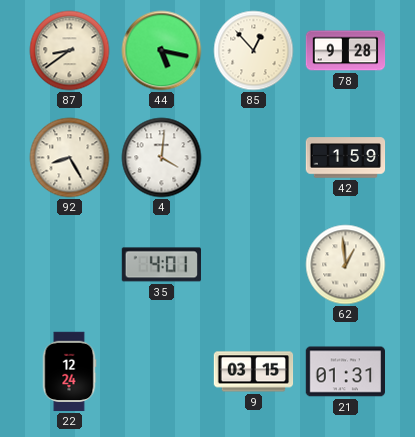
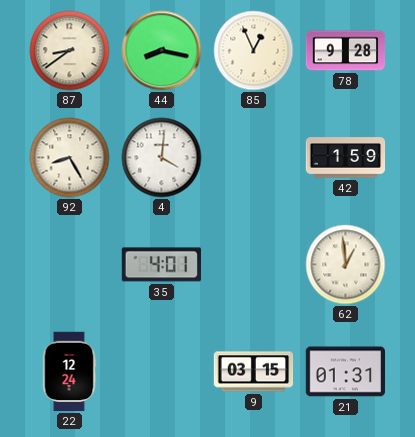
44: 5:17 -> 8:17
85: 12:53 -> 12:56
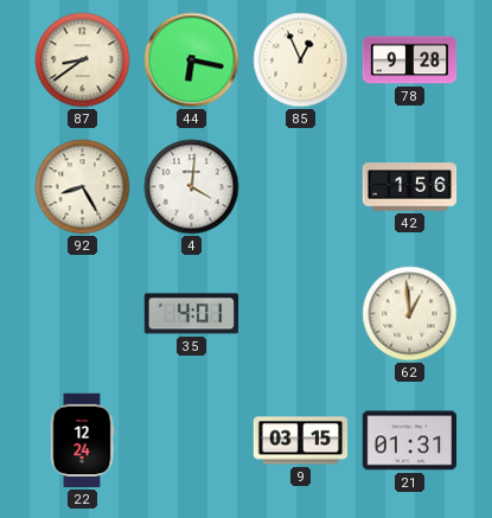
44: 8:17 -> 6:17
42: 1:59 -> 1:56
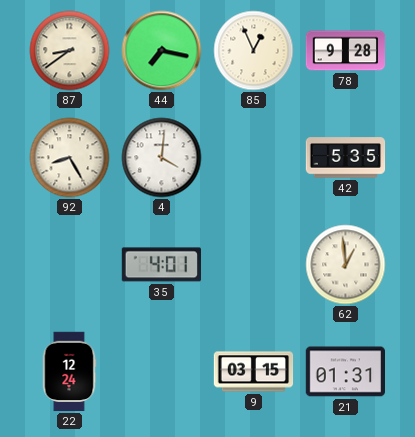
44: 6:17 -> 7:17
42: 1:56 -> 5:35
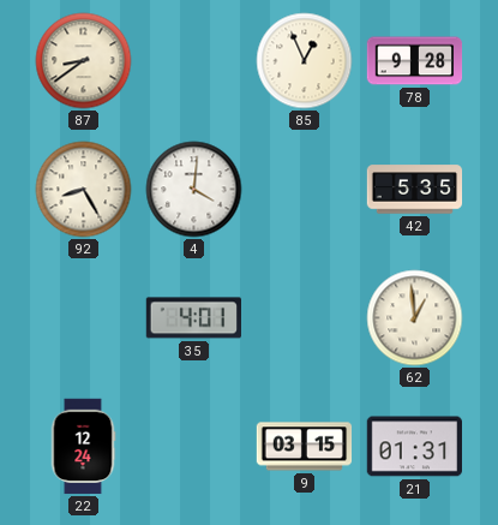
44: 7:17 -> none
